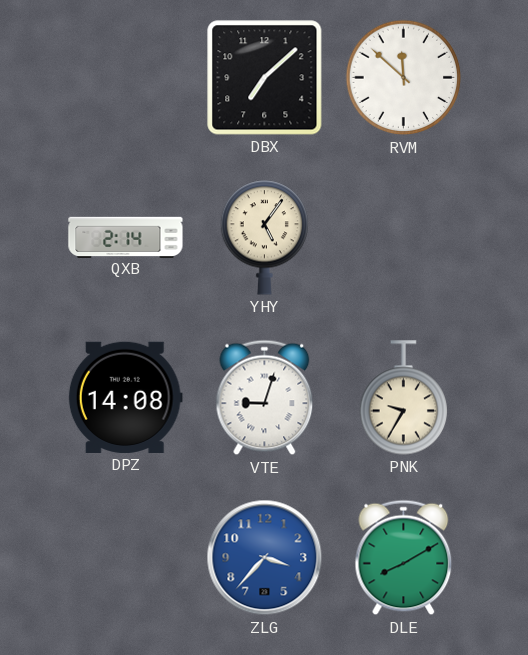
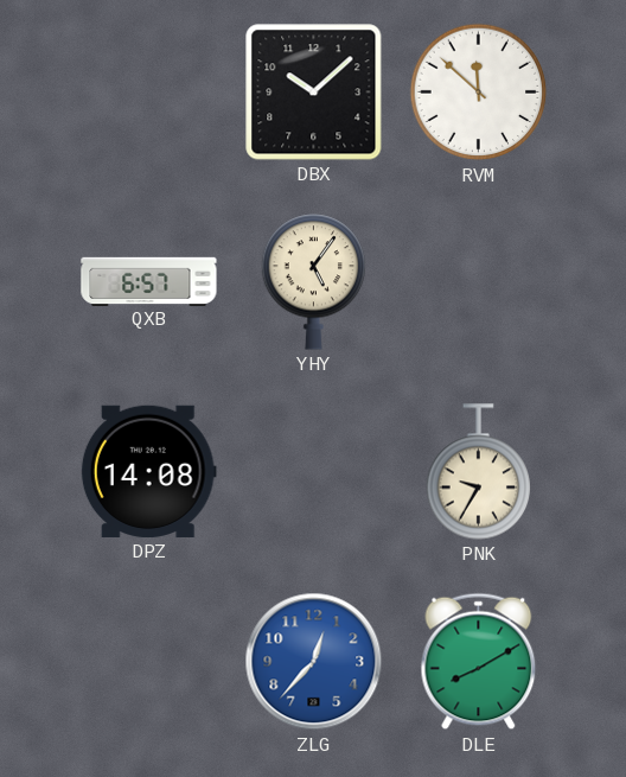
DBX: 7:08 -> 10:08
QXB: 2:14 -> 6:57
VTE: 9:03 -> none
ZLG: 3:37 -> 12:37
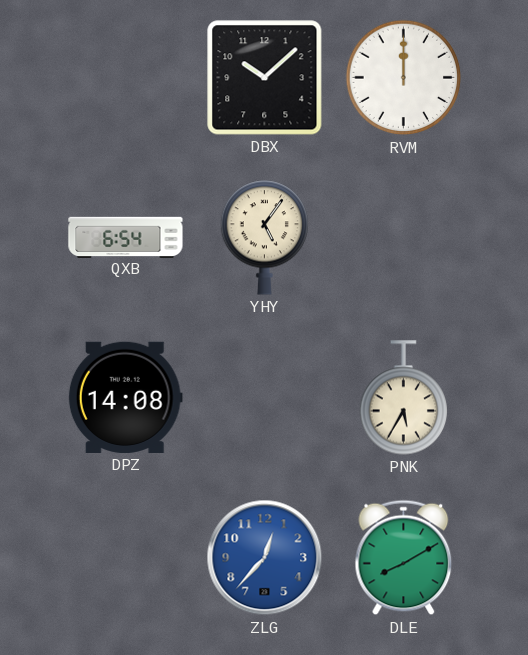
RVM: 11:52 -> 12:00
QXB: 6:57 -> 6:54
PNK: 9:35 -> 5:35
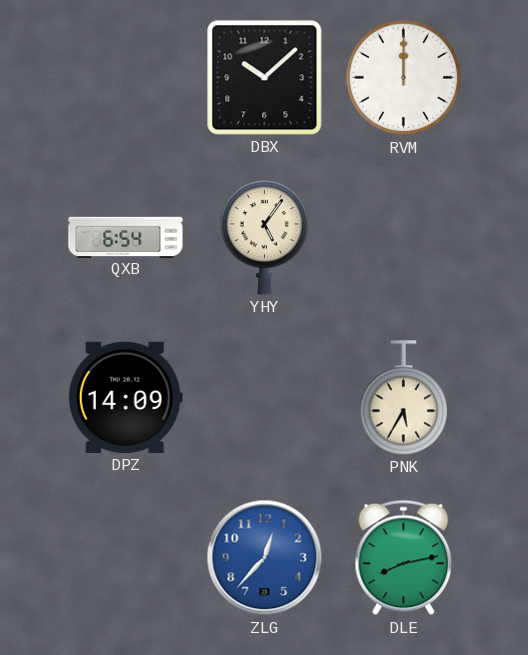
DPZ: 14:08 -> 14:09
DLE: 8:10 -> 8:13
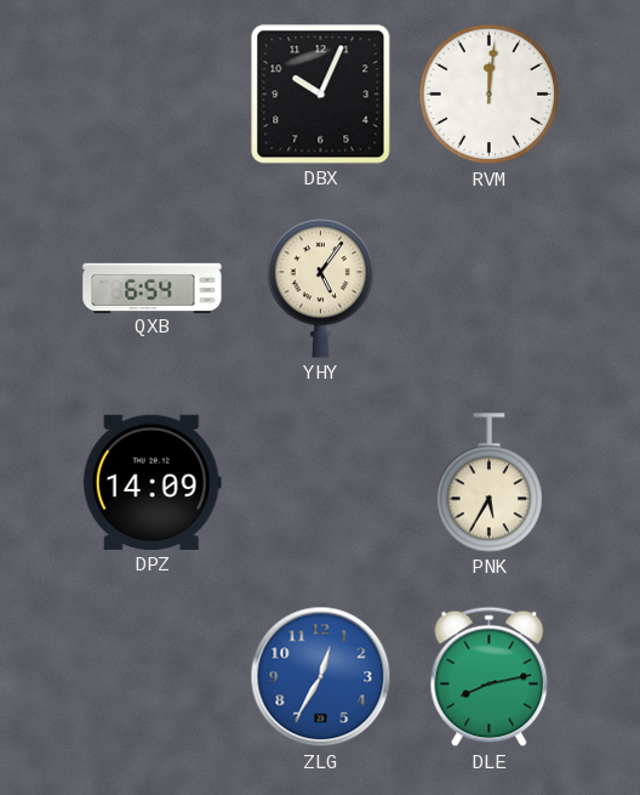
DBX: 10:08 -> 10:04
RVM: 12:00 -> 12:01
ZLG: 12:37 -> 12:35
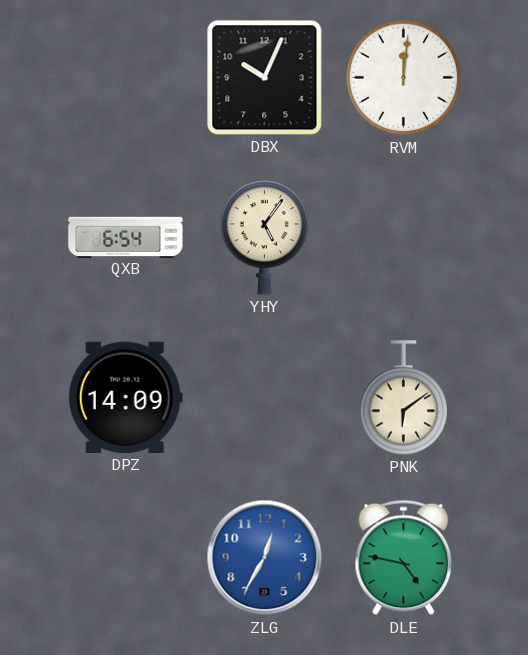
PNK: 5:35 -> 6:09
DLE: 8:13 -> 4:47
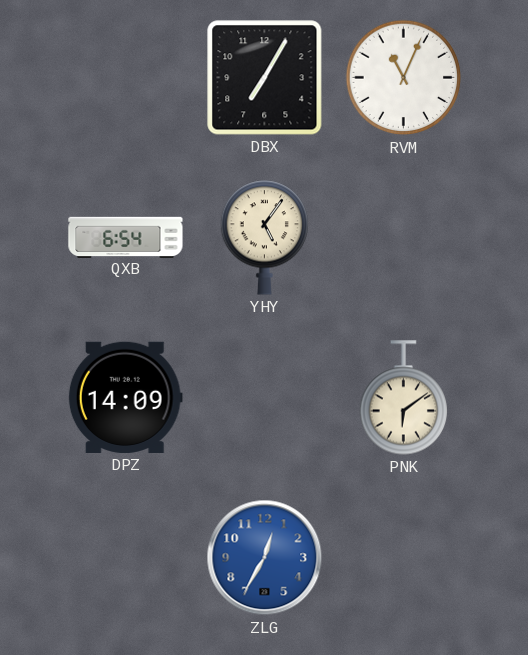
DBX: 10:04 -> 7:05
RVM: 12:01 -> 11:04
DLE: 4:47 -> none
